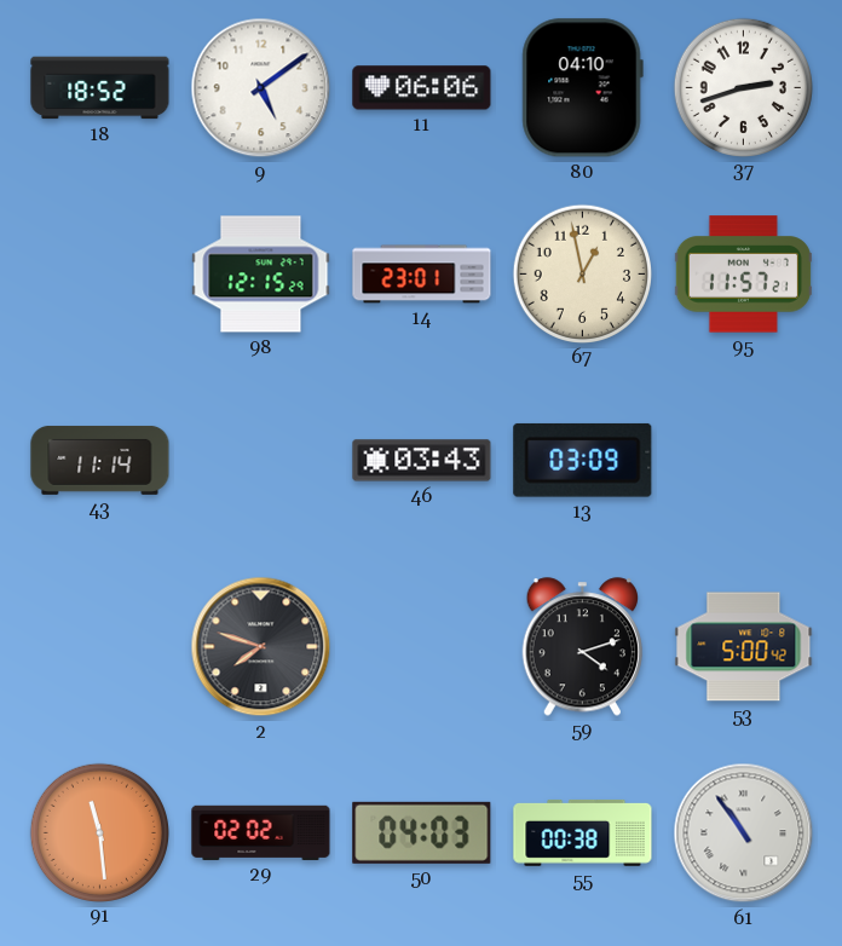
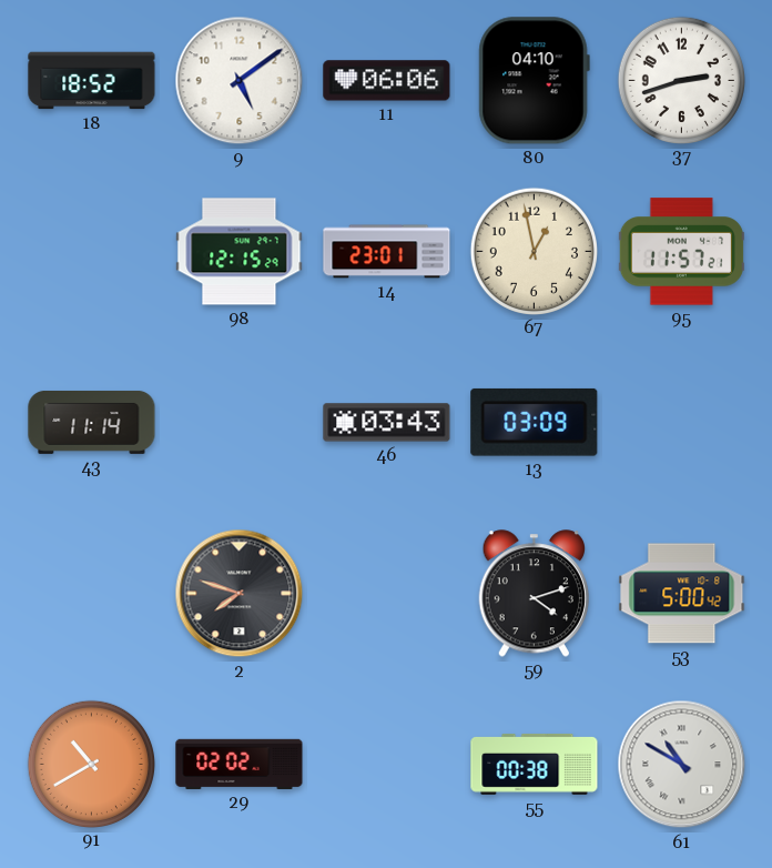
91: 11:29 -> 10:40
50: 04:03 -> none
61: 10:54 -> 10:50
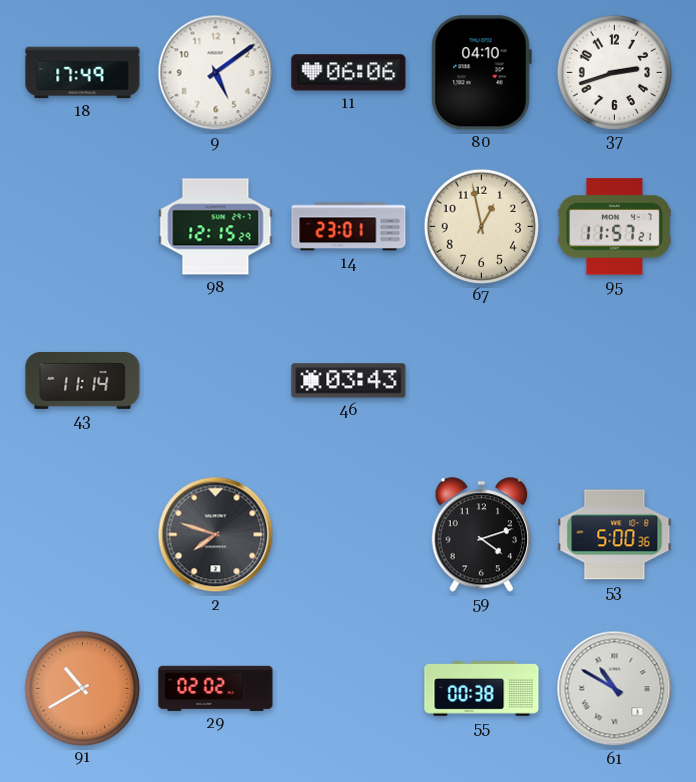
18: 18:52 -> 17:49
13: 03:09 -> none
53: 5:00:42 -> 5:00:36
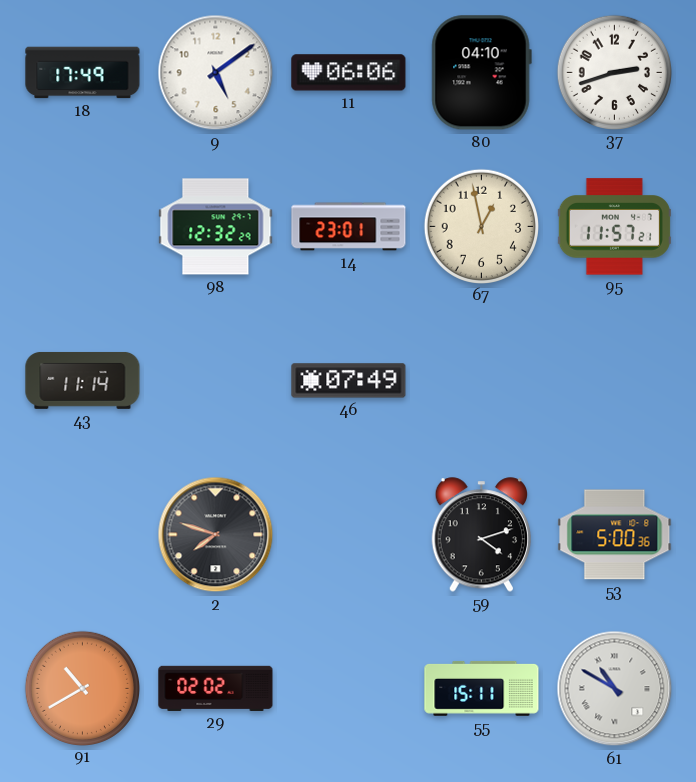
98: 12:15 -> 12:32
46: 03:43 -> 07:49
55: 00:38 -> 15:11
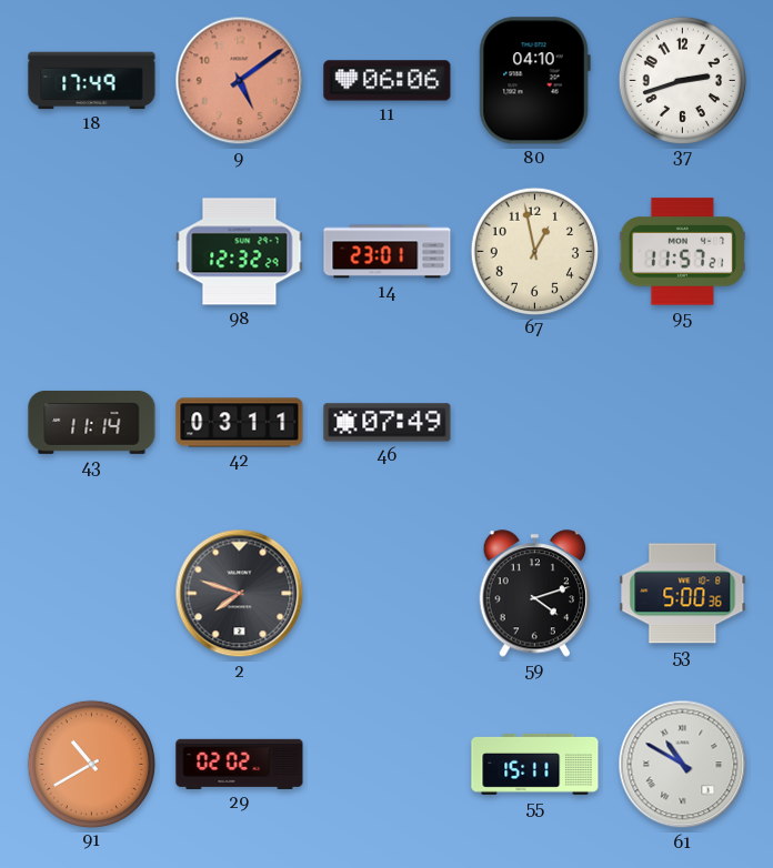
9 dial: white -> salmon
42: none -> 03:11
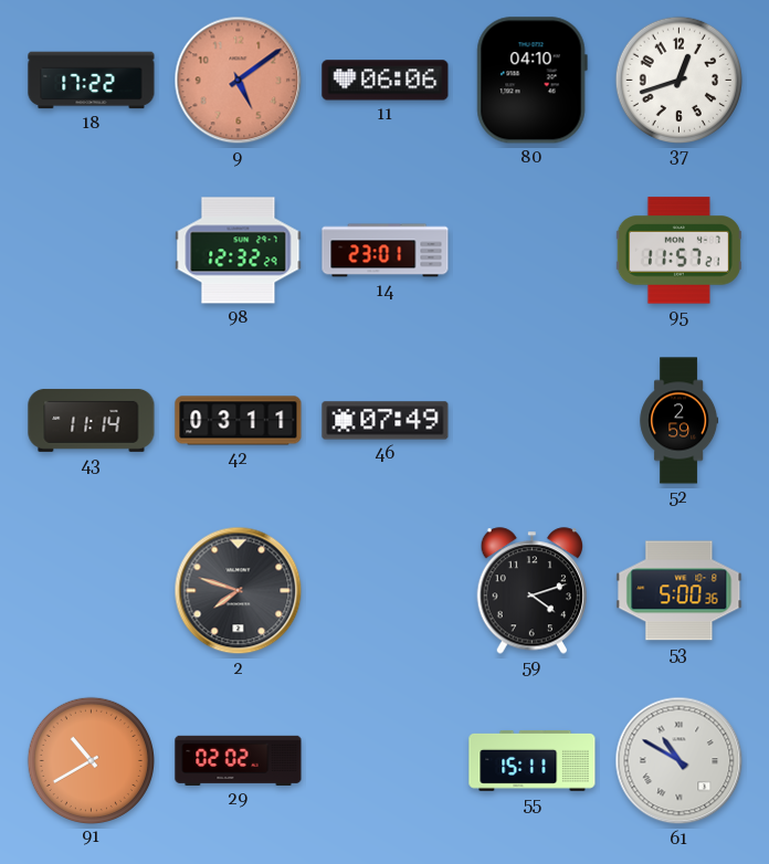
18: 17:49 -> 17:22
37: 2:42 -> 12:42
67: 12:58 -> none
52: none -> 2:59
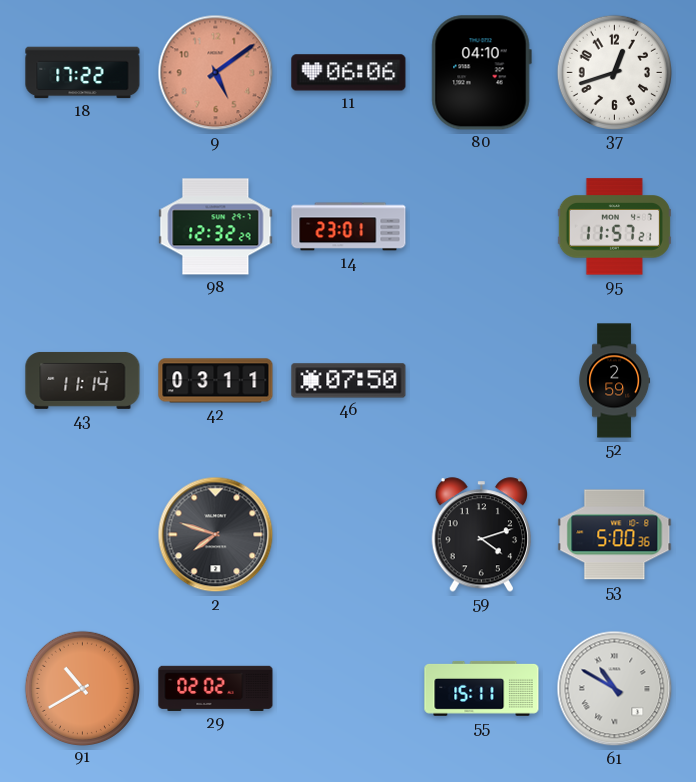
46: 07:49 -> 07:50
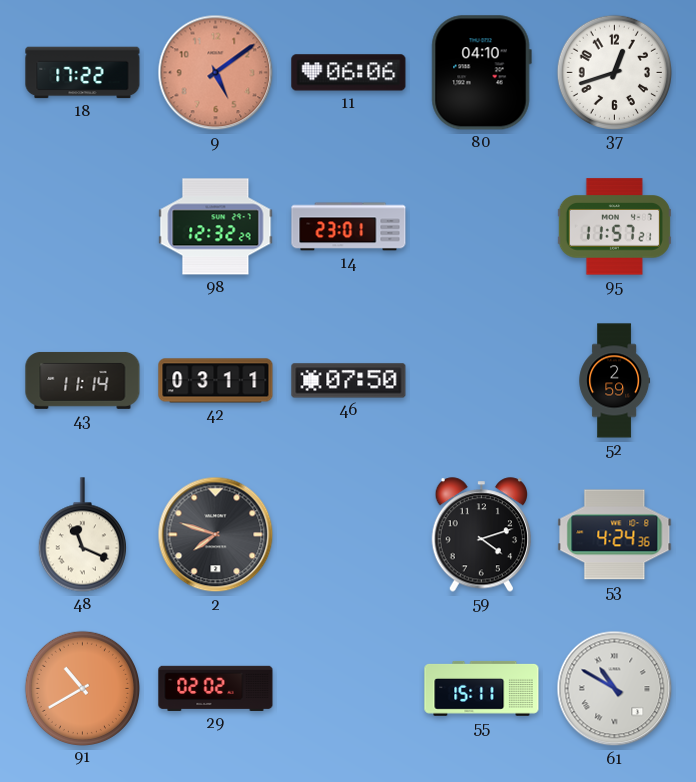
48: none -> 11:19
53: 5:00 -> 4:24
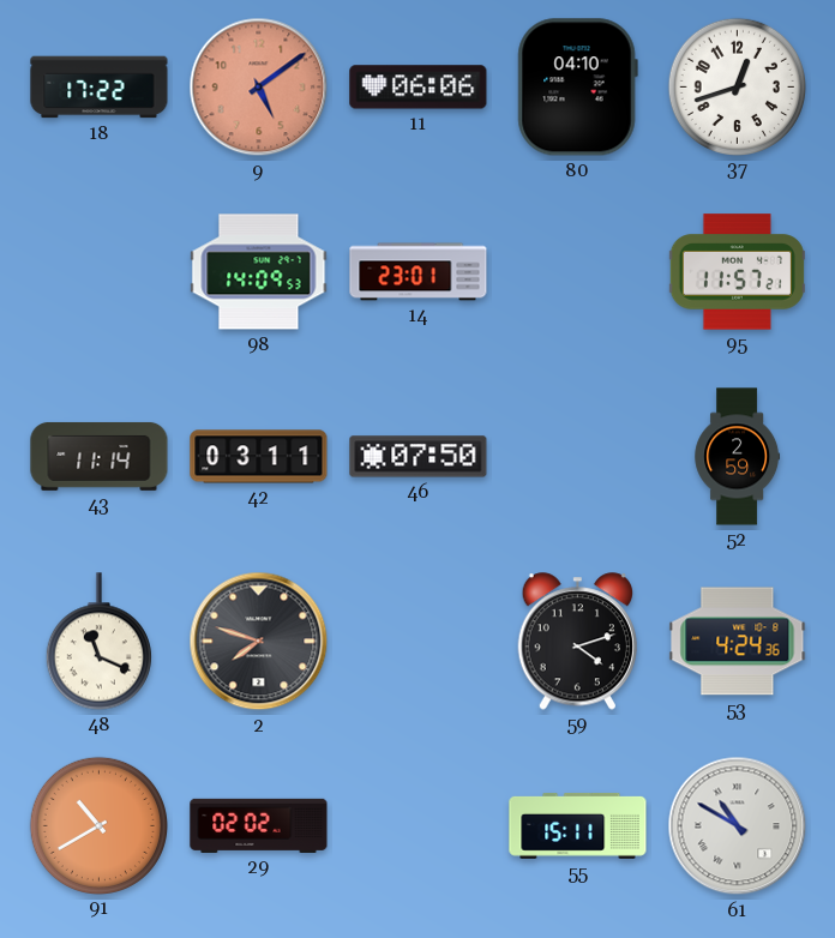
98: 12:32 -> 14:09
